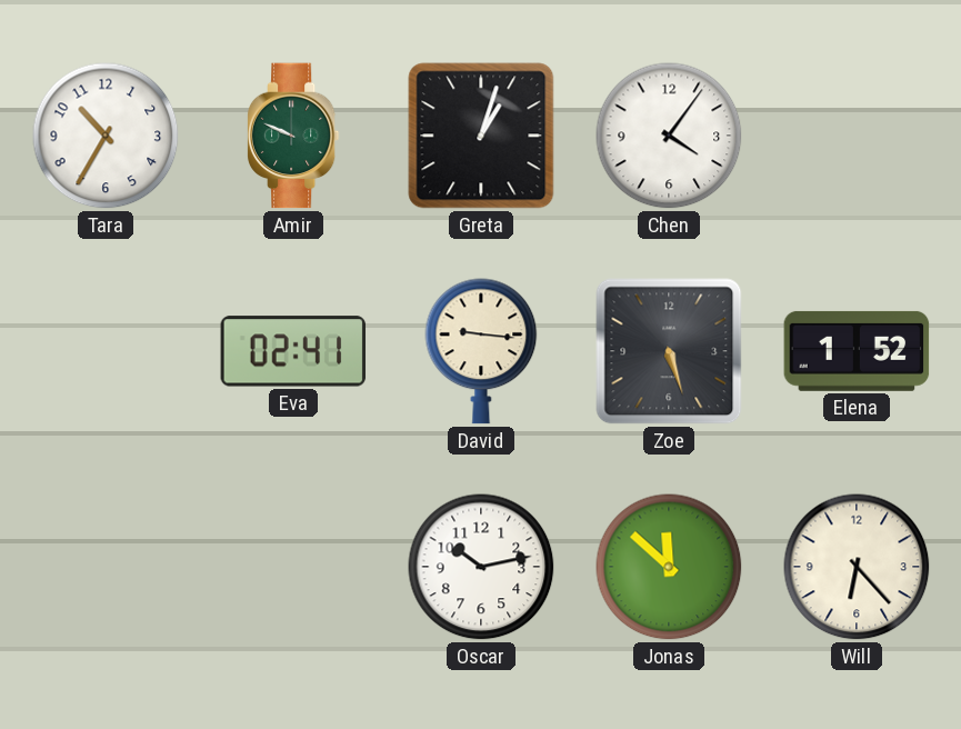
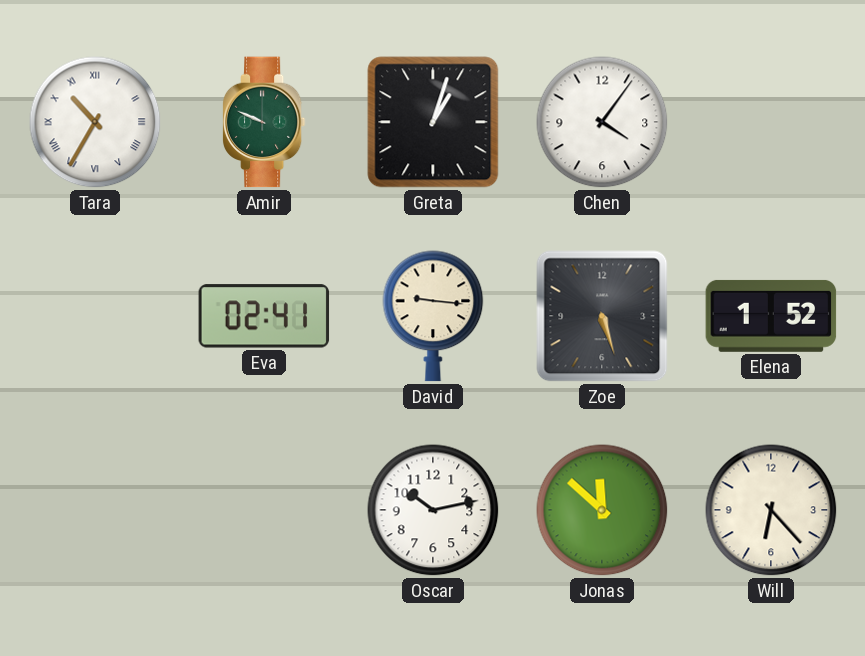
Tara numerals: Arabic -> Roman
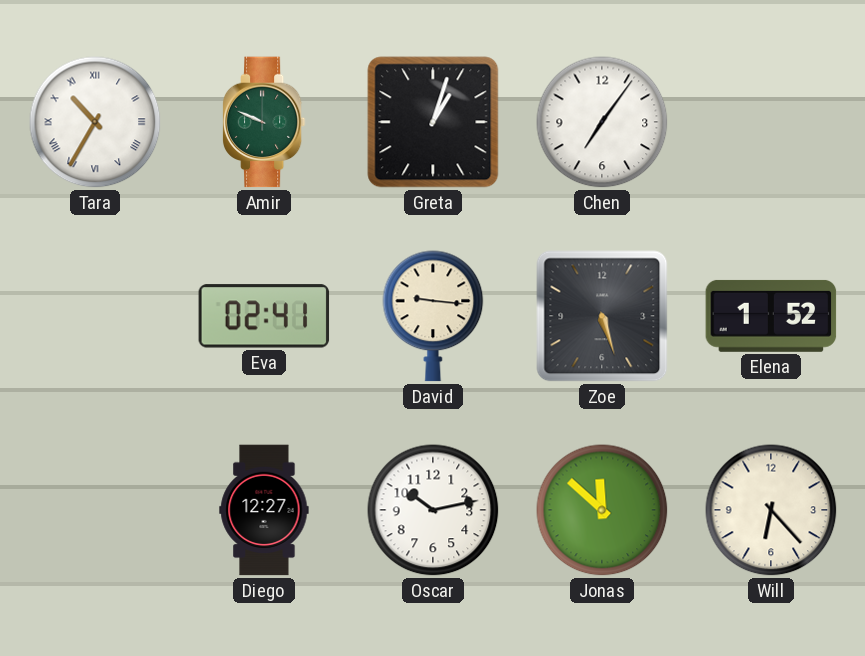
Chen: 4:06 -> 7:06
Diego: none -> 12:27
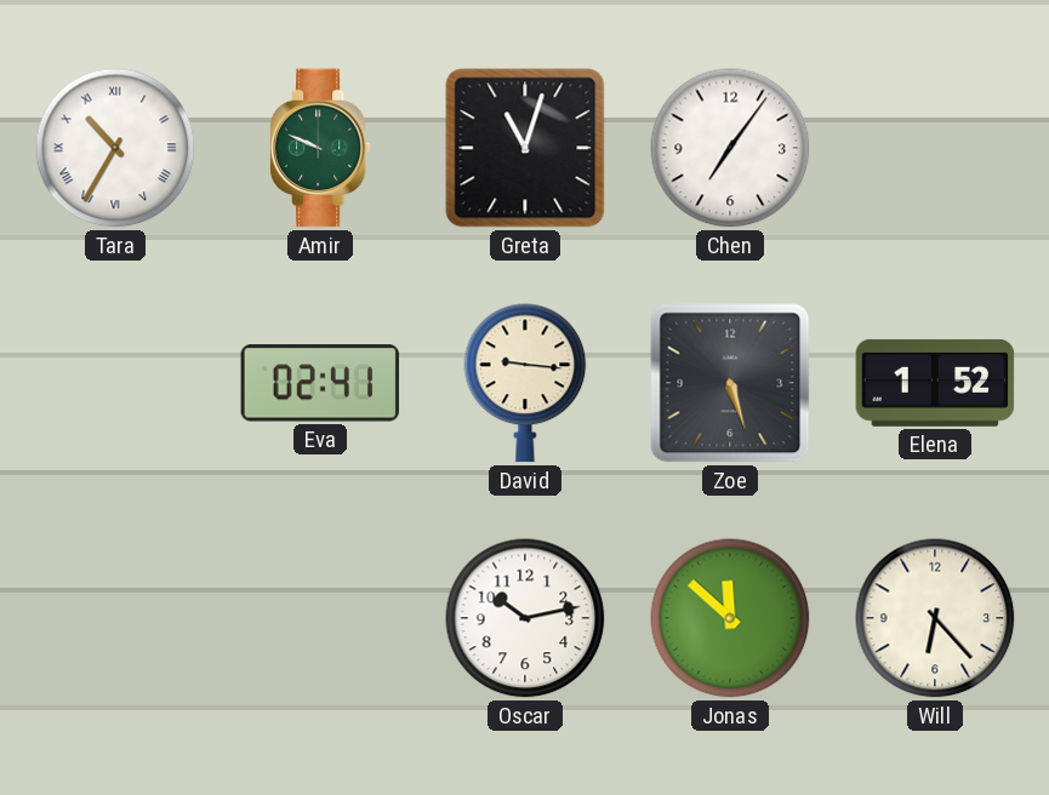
Greta: 1:03 -> 11:03
Diego: 12:27 -> none
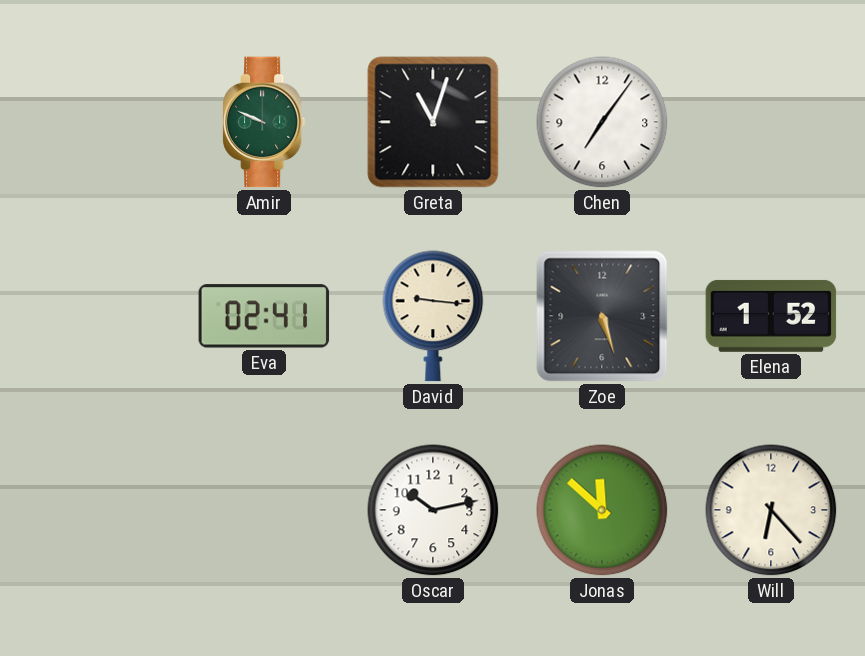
Tara: 10:35 -> none
